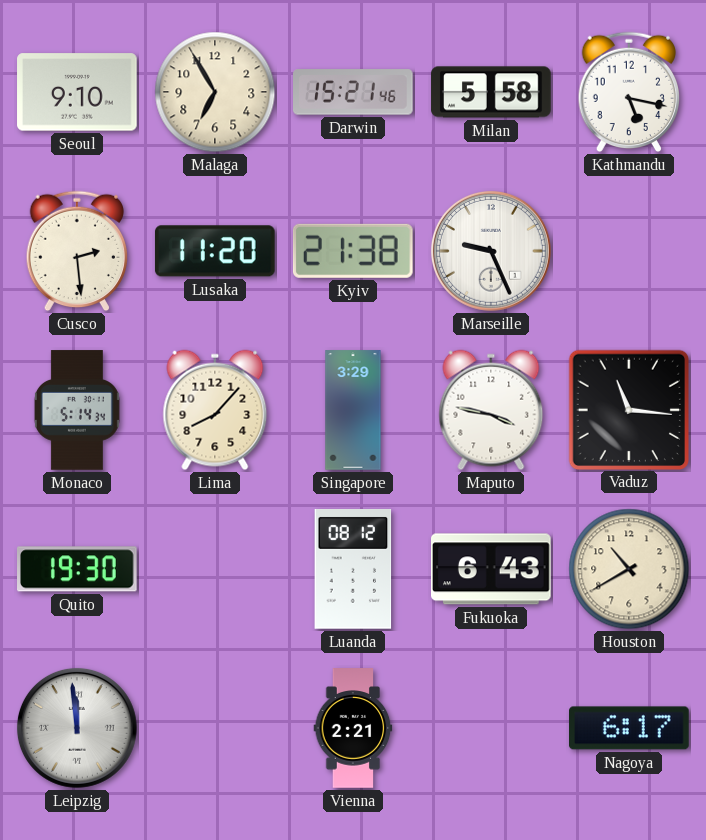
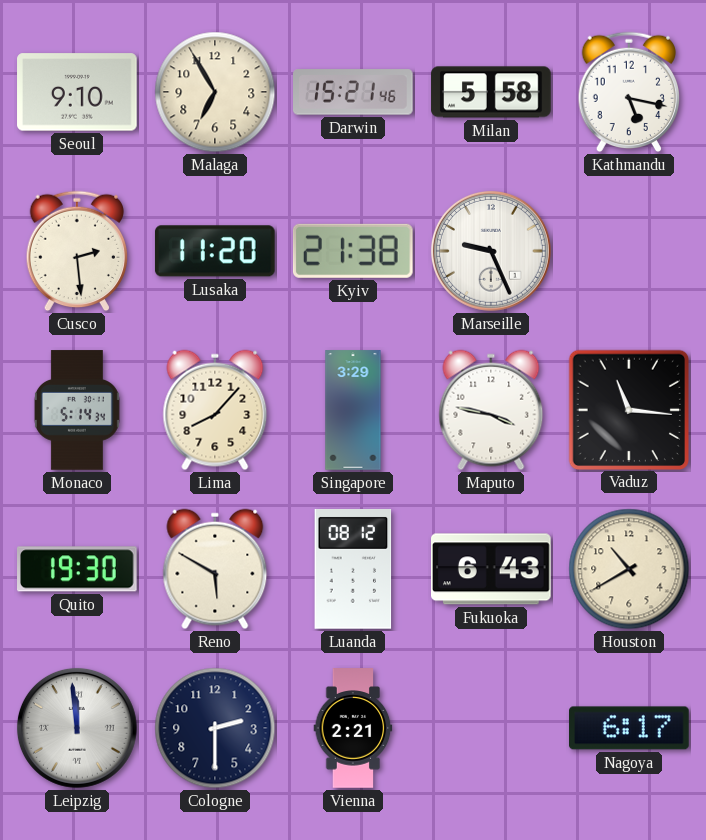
Reno: none -> 5:50
Cologne: none -> 2:30
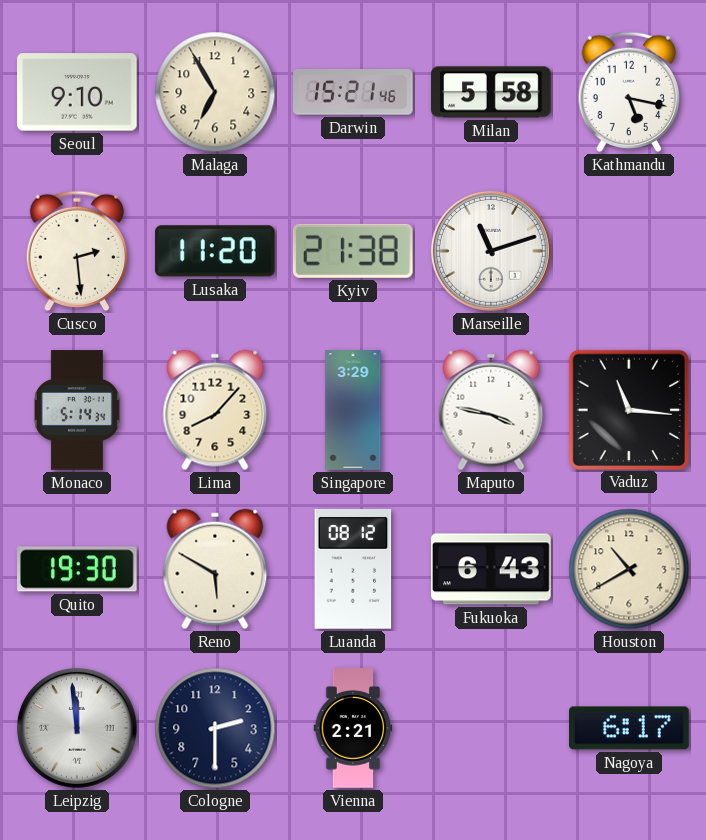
Marseille: 9:26 -> 11:12
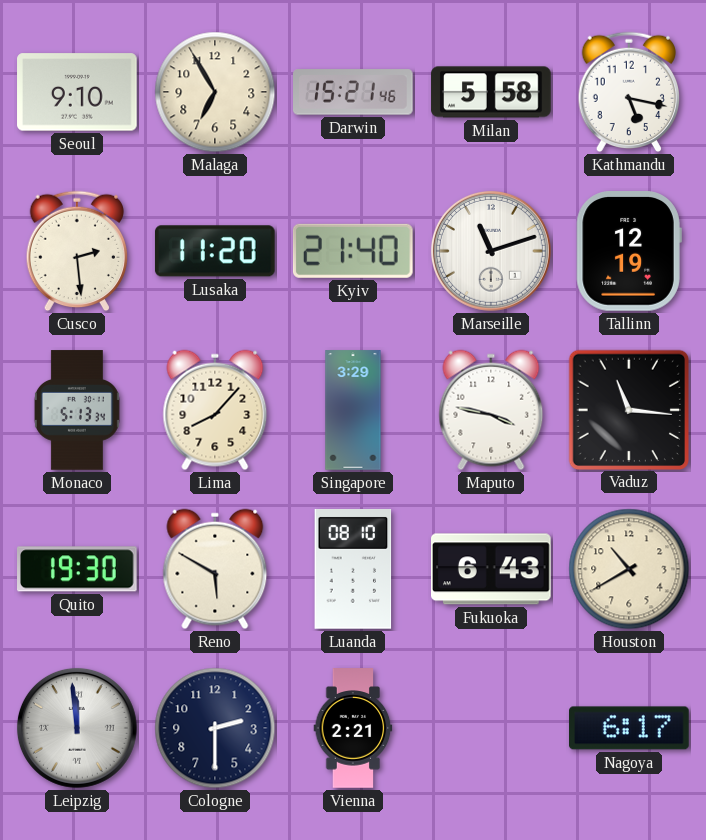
Kyiv: 21:38 -> 21:40
Tallinn: none -> 12:19
Monaco: 5:14 -> 5:13
Luanda: 08:12 -> 08:10
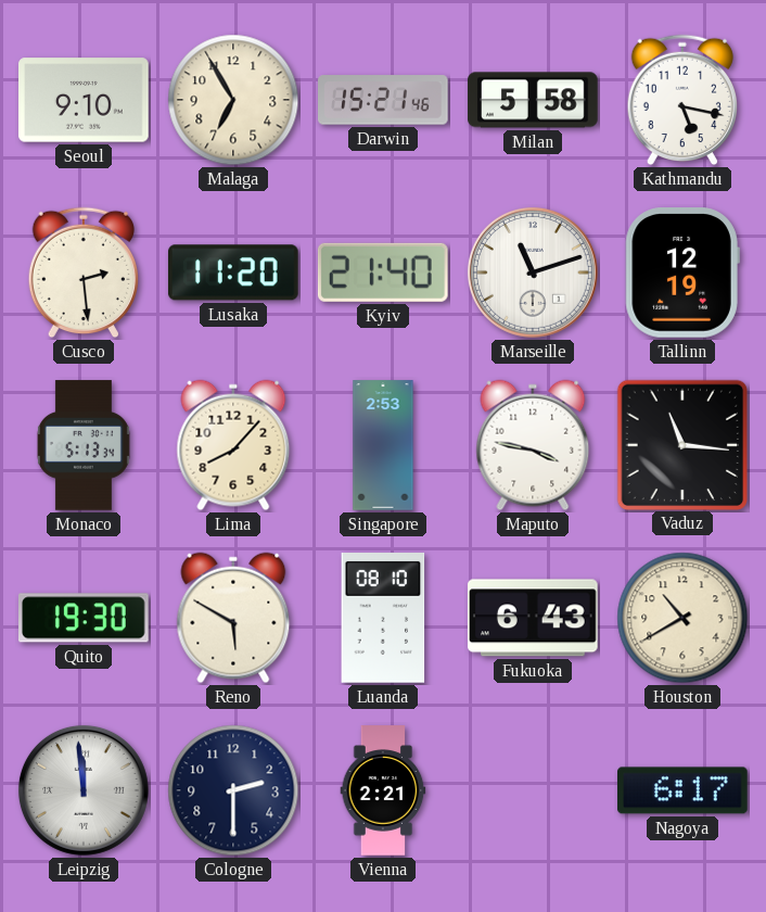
Singapore: 3:29 -> 2:53
